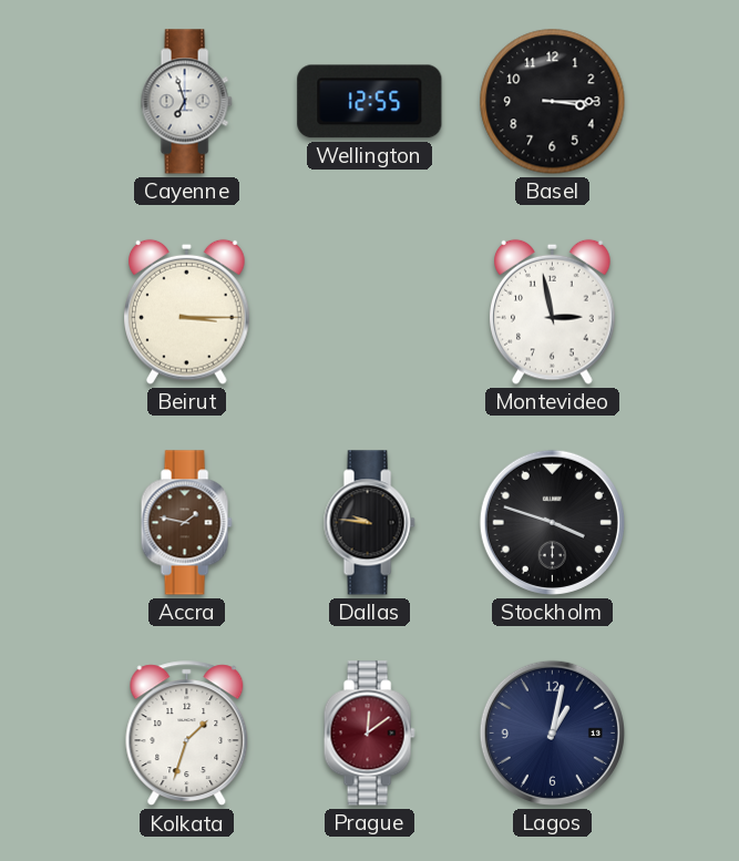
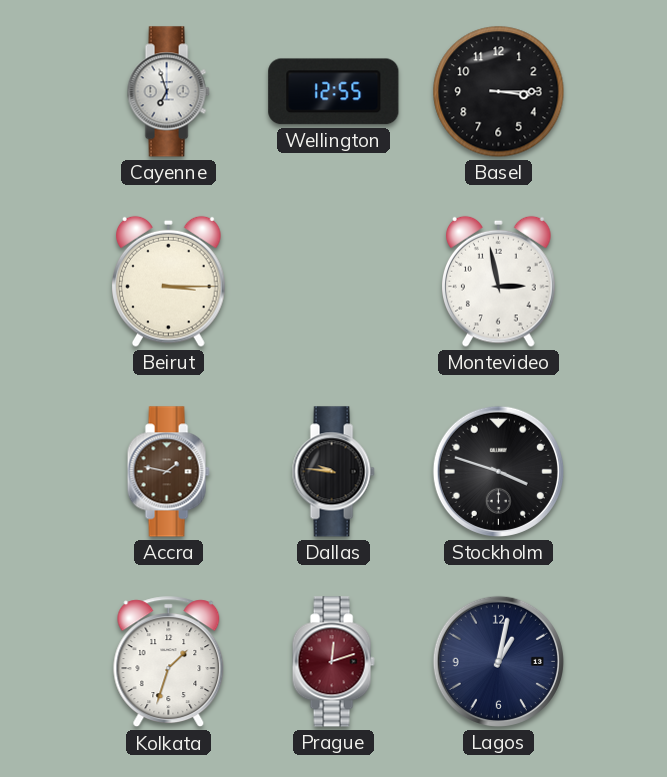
Prague: 12:09 -> 12:12
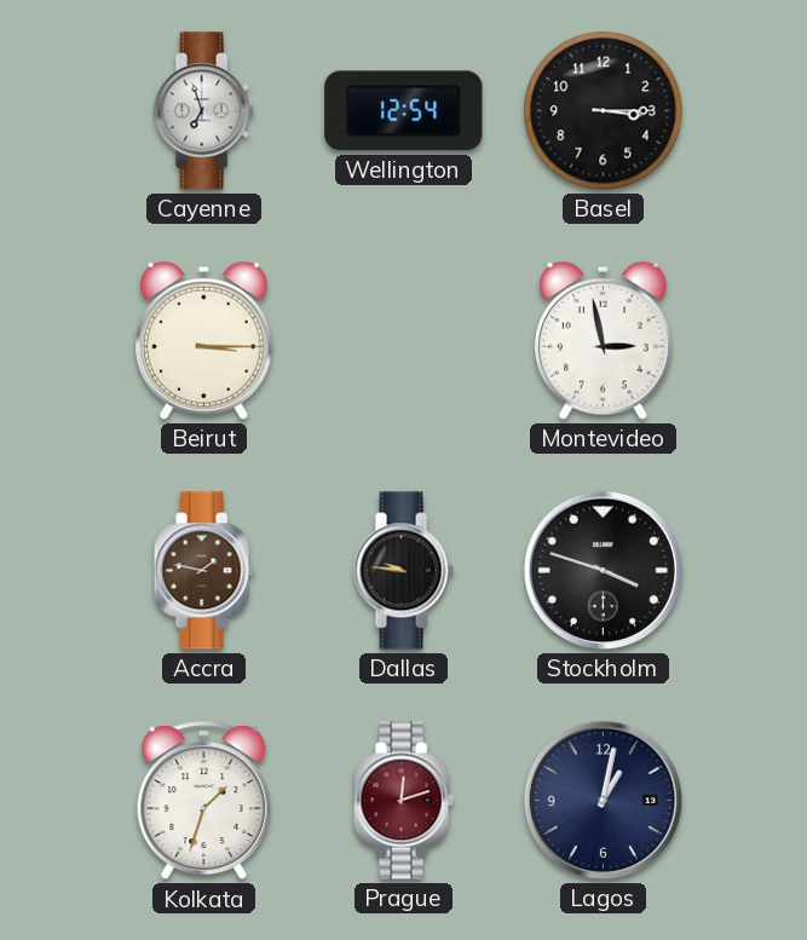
Wellington: 12:55 -> 12:54
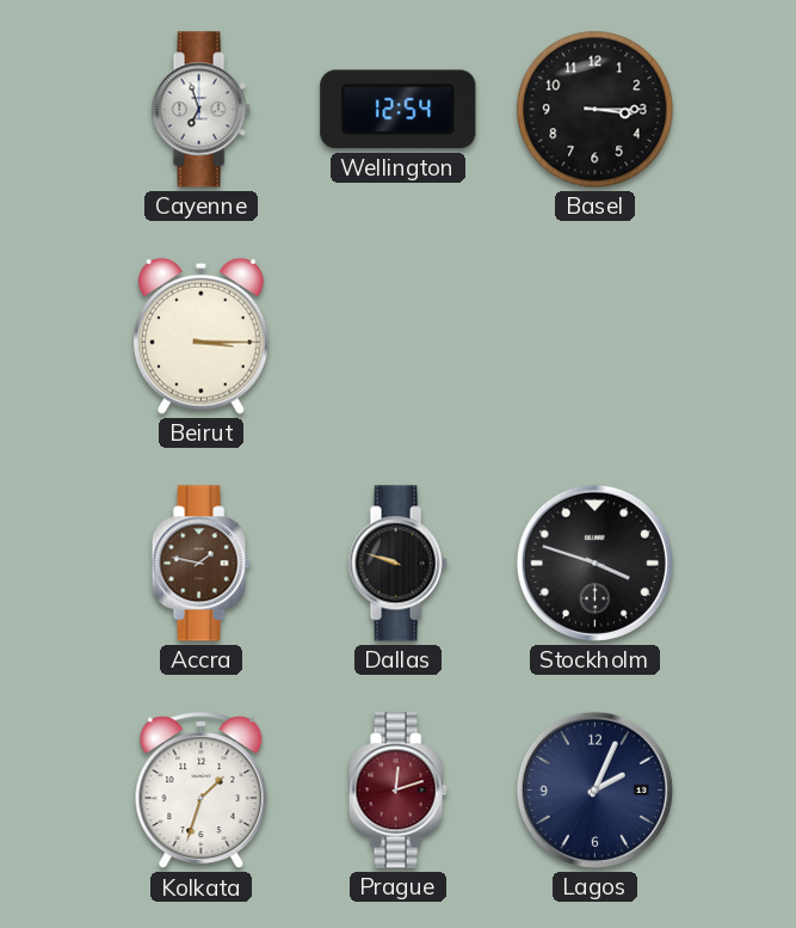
Montevideo: 2:58 -> none
Dallas: 9:46 -> 9:48
Lagos: 1:02 -> 2:04
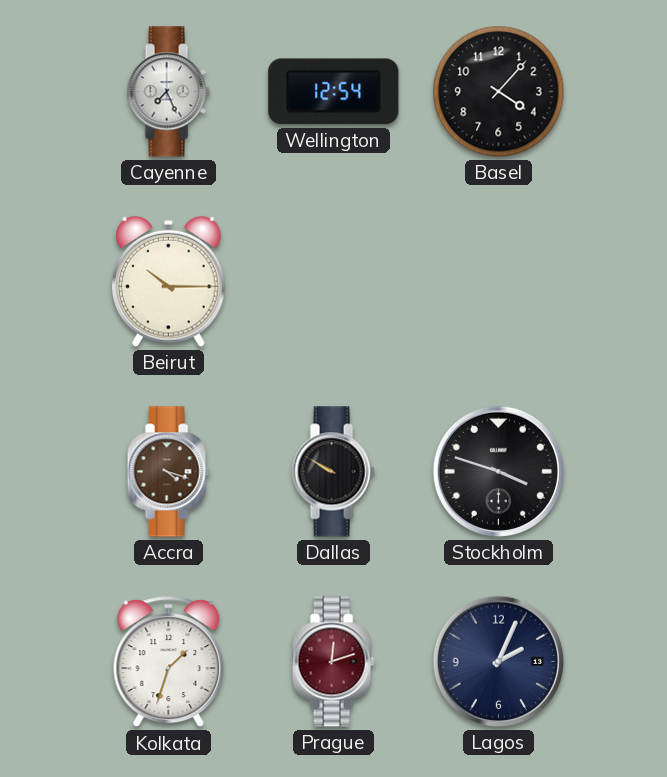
Cayenne: 6:57 -> 7:26
Basel: 3:15 -> 4:07
Beirut: 3:15 -> 10:15
Accra: 1:47 -> 4:18
Dallas: 9:48 -> 9:50
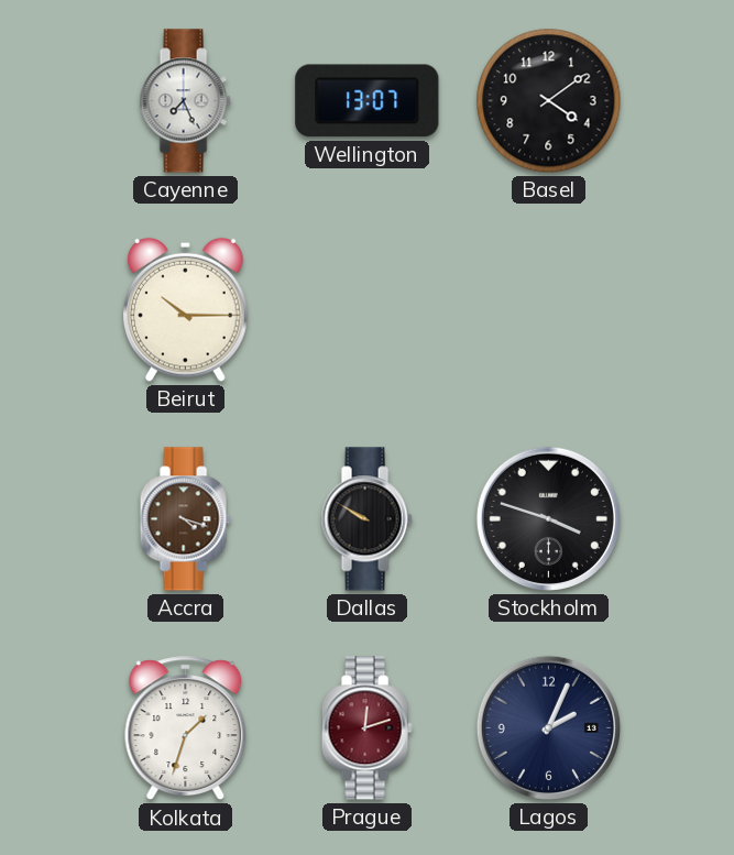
Wellington: 12:54 -> 13:07
Basel: 4:07 -> 4:09
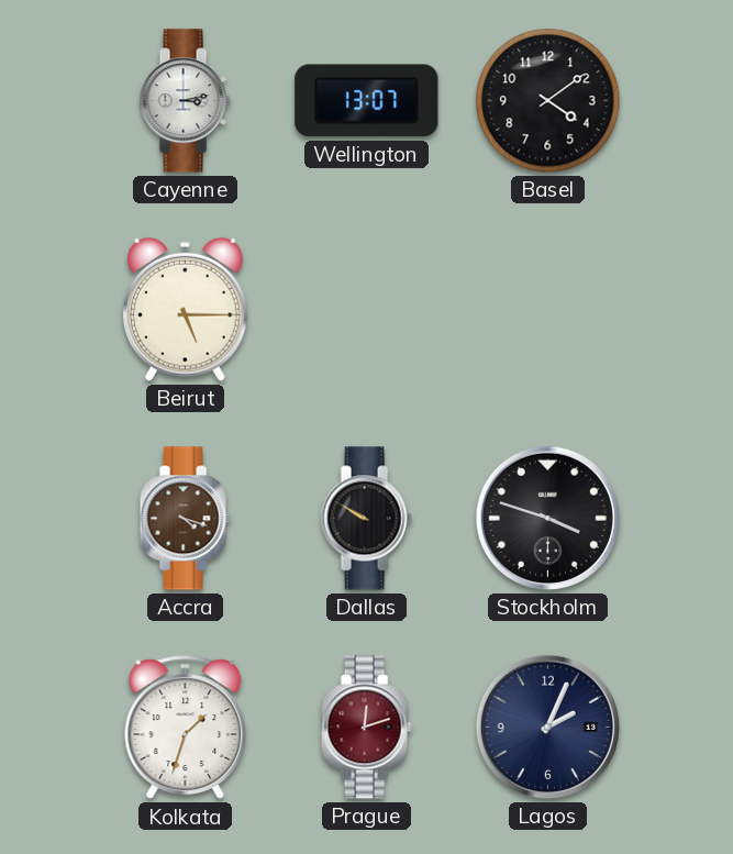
Cayenne: 7:26 -> 3:13
Beirut: 10:15 -> 5:15
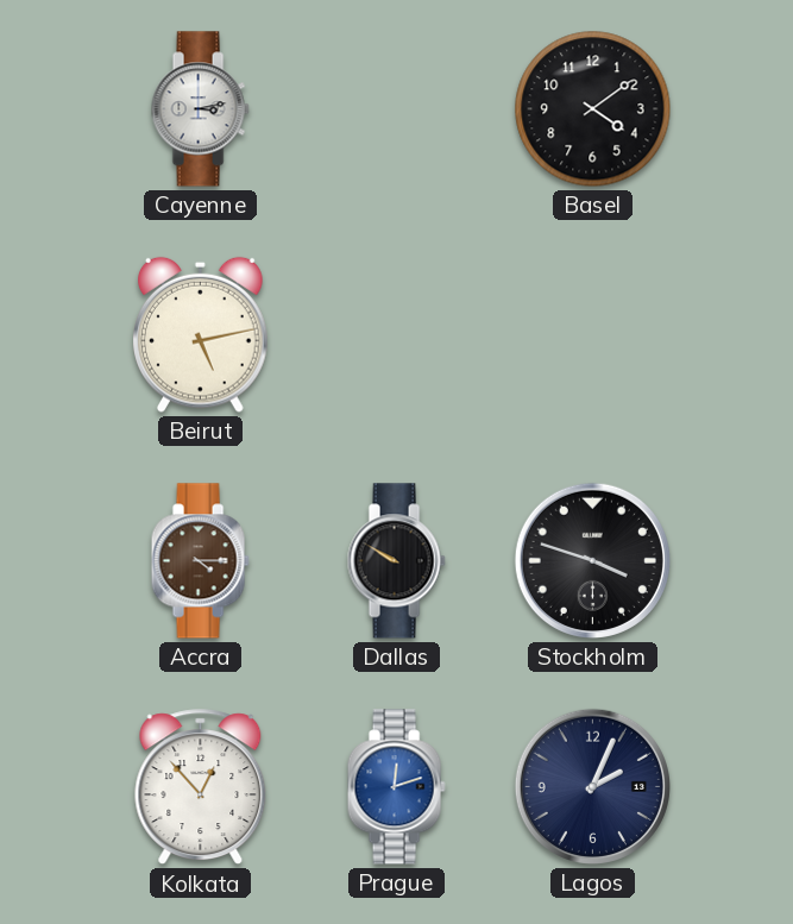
Wellington: 13:07 -> none
Beirut: 5:15 -> 5:13
Accra: 4:18 -> 4:15
Kolkata: 1:33 -> 12:53
Prague dial: burgundy -> blue
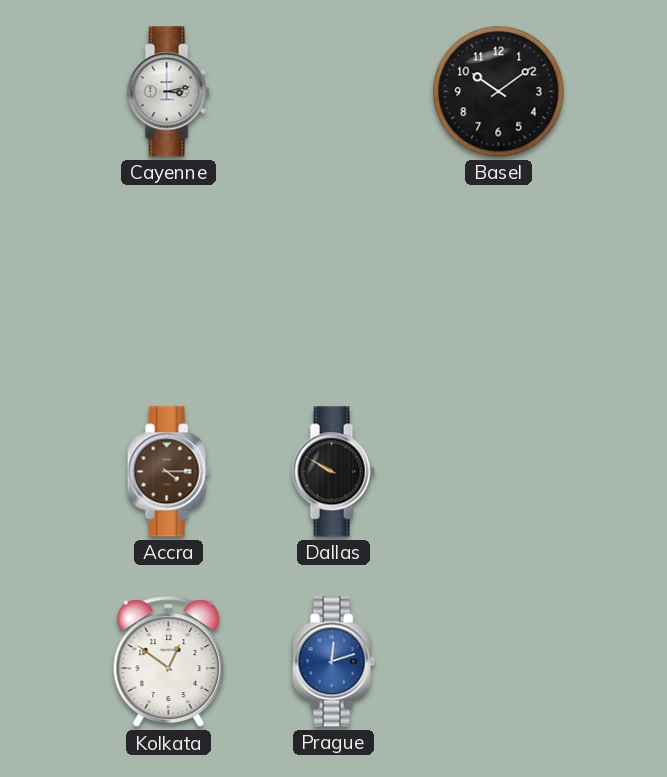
Basel: 4:09 -> 10:09
Beirut: 5:13 -> none
Stockholm: 3:48 -> none
Kolkata: 12:53 -> 12:51
Lagos: 2:04 -> none
